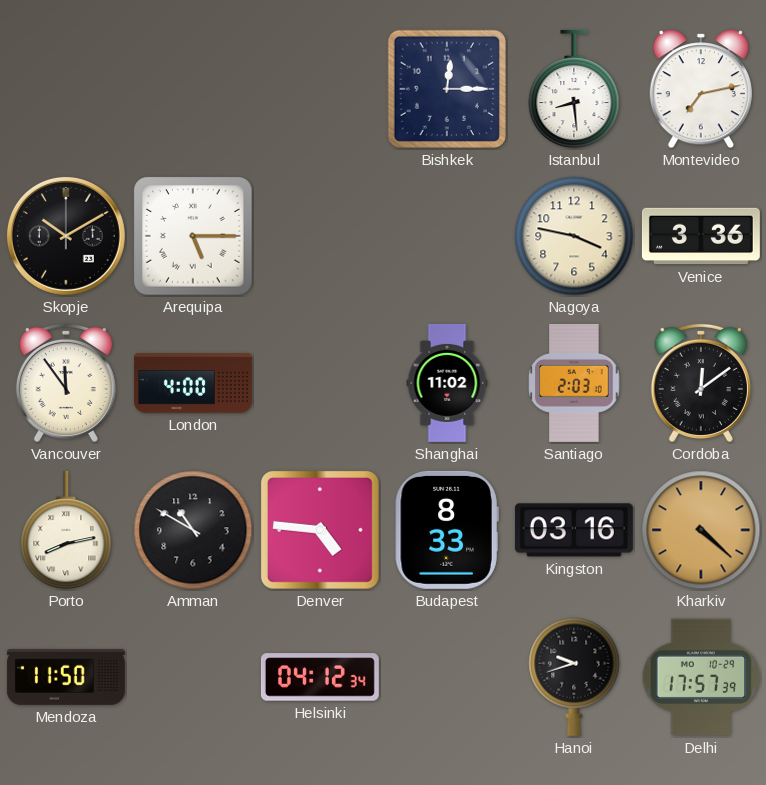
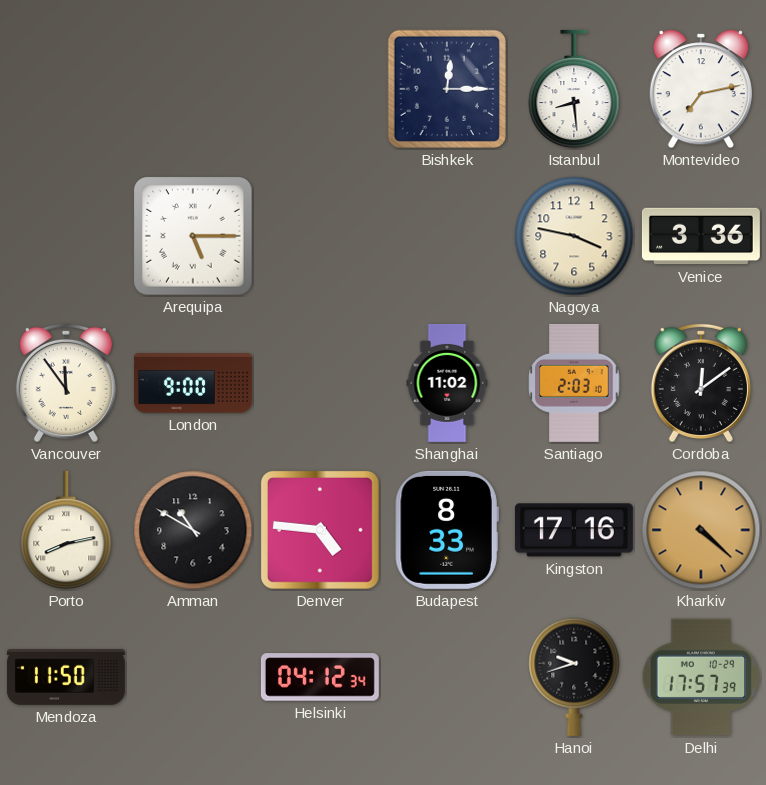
Skopje: 10:10 -> none
London: 4:00 -> 9:00
Kingston: 03:16 -> 17:16
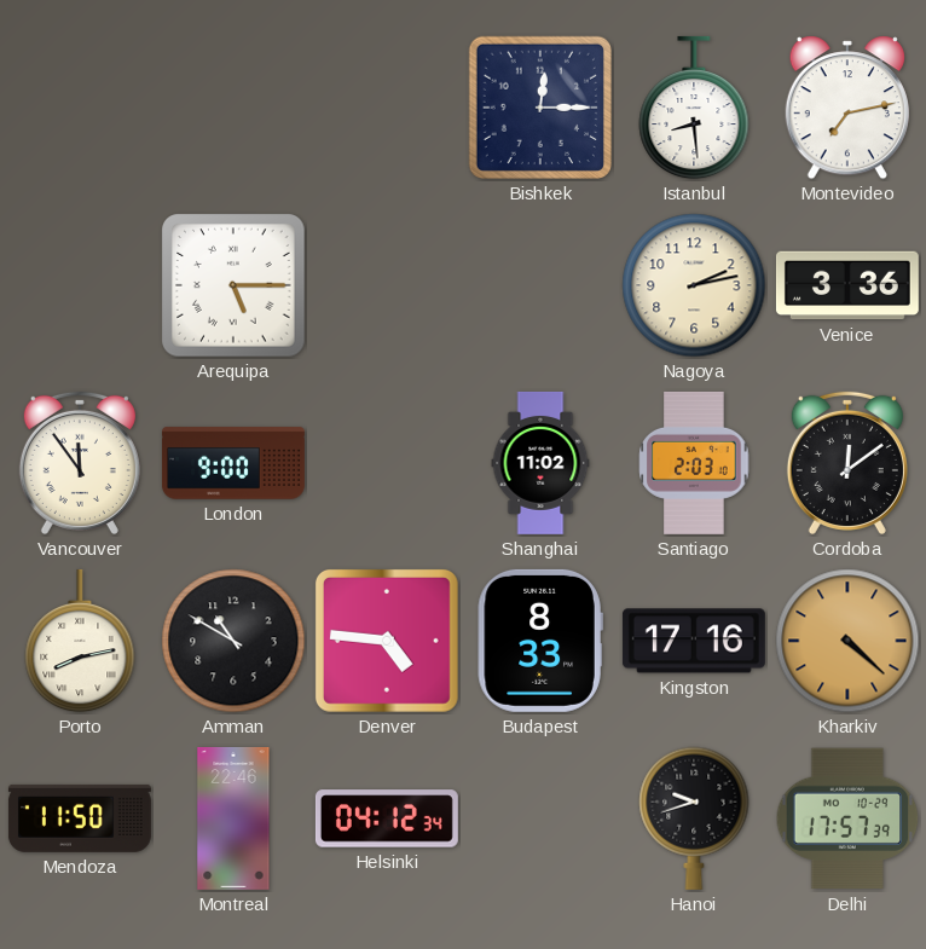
Nagoya: 3:47 -> 2:13
Montreal: none -> 22:46
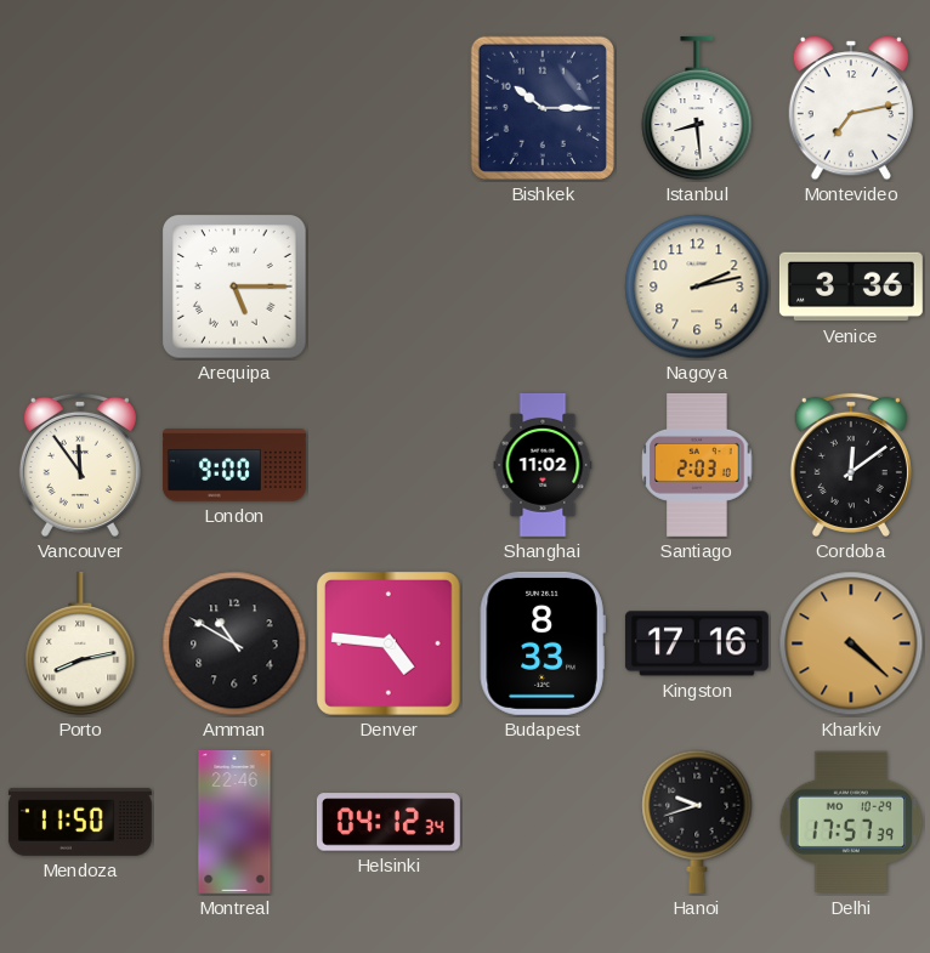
Bishkek: 12:15 -> 10:15
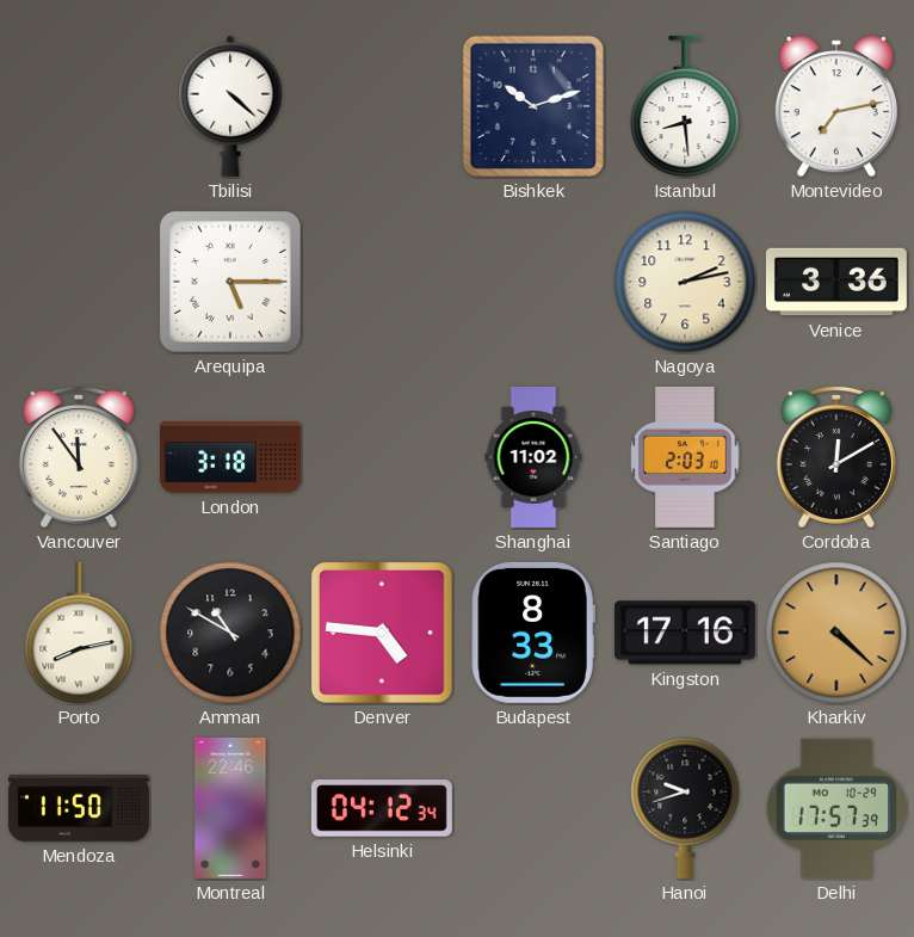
Tbilisi: none -> 4:22
Bishkek: 10:15 -> 10:12
London: 9:00 -> 3:18
Cordoba: 12:09 -> 12:10
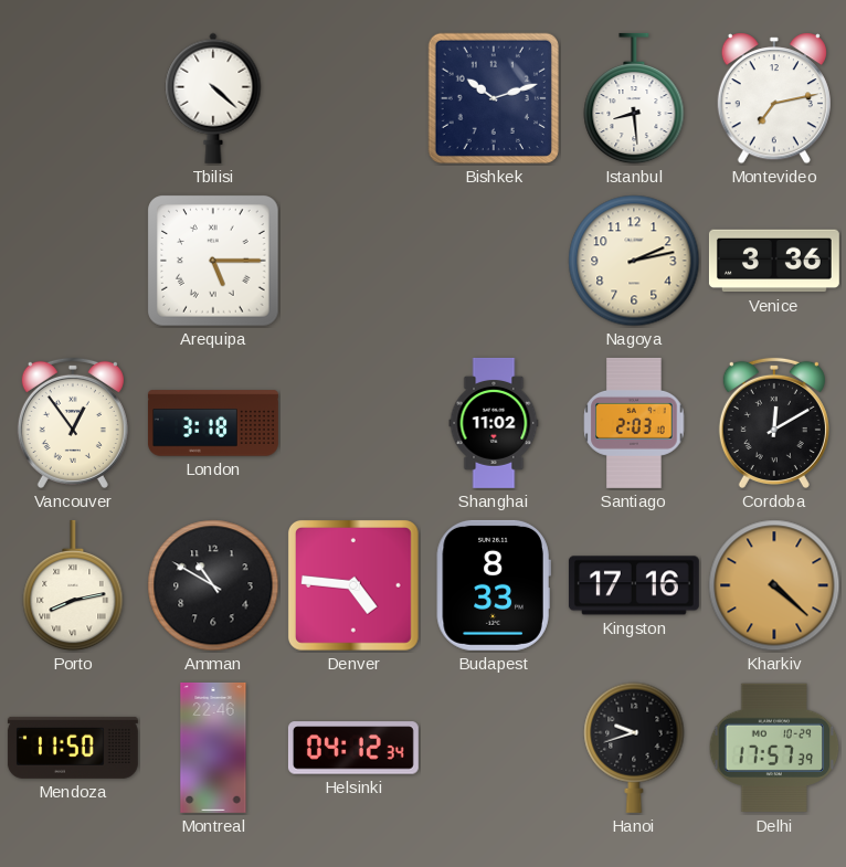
Vancouver: 11:54 -> 12:54
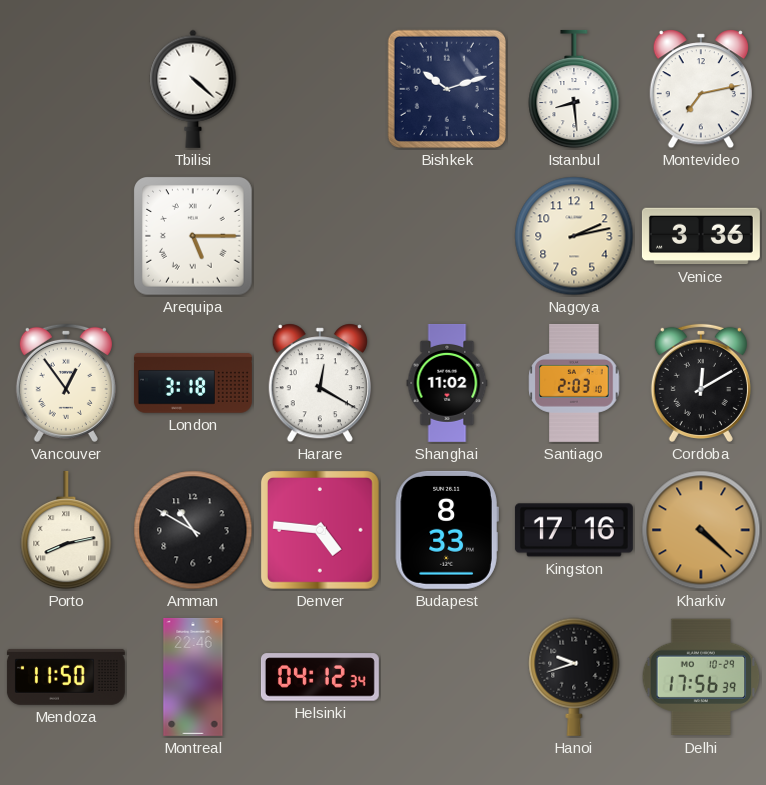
Harare: none -> 12:20
Delhi: 17:57 -> 17:56
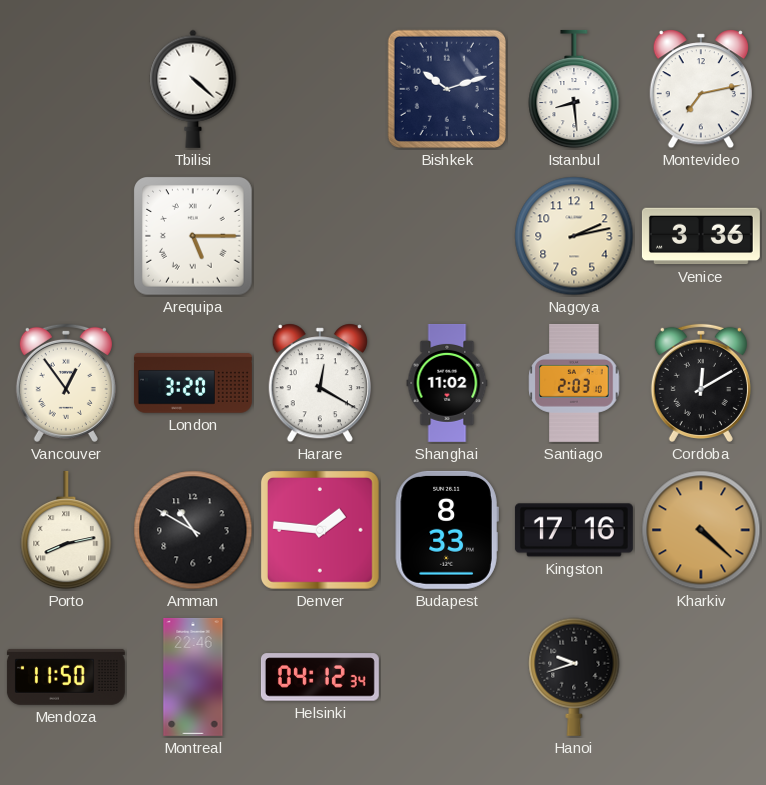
London: 3:18 -> 3:20
Denver: 4:46 -> 1:46
Delhi: 17:56 -> none
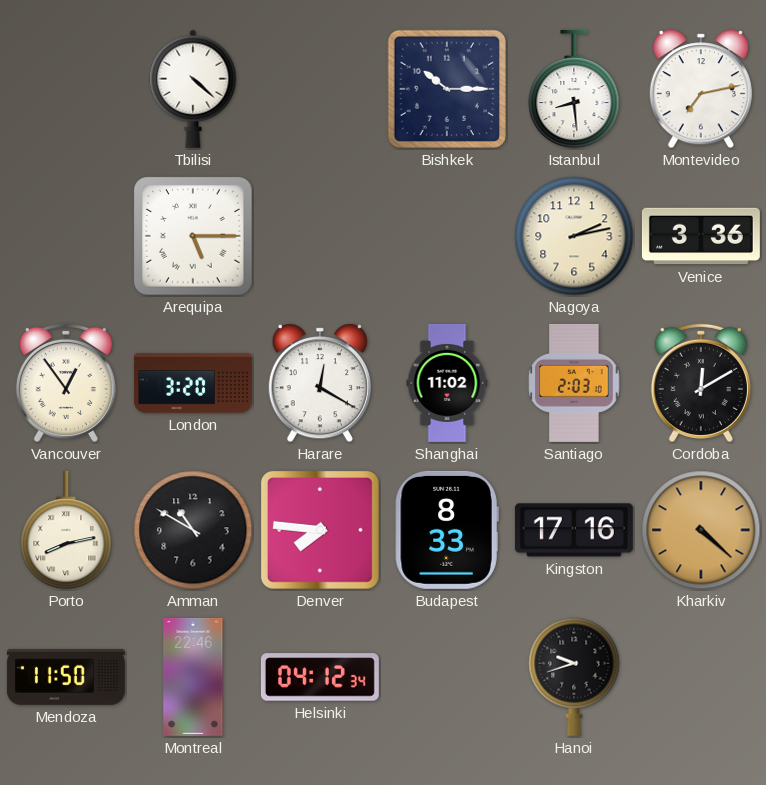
Bishkek: 10:12 -> 10:15
Denver: 1:46 -> 7:46
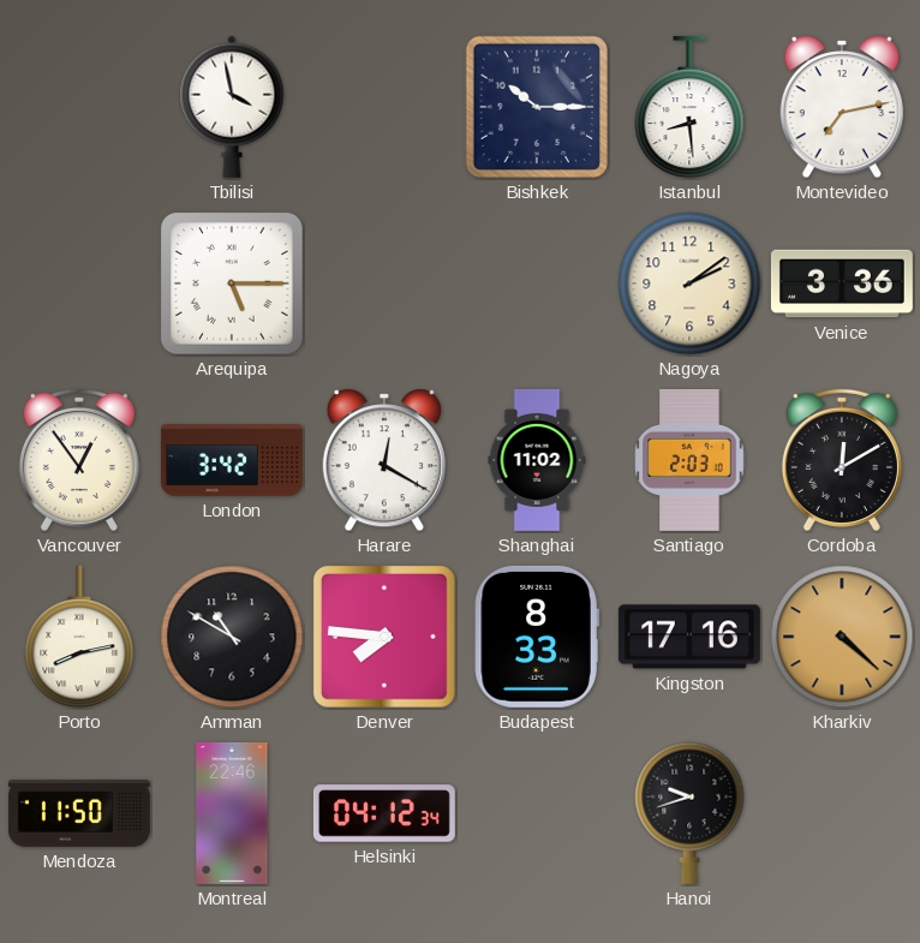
Tbilisi: 4:22 -> 3:58
Nagoya: 2:13 -> 2:09
London: 3:20 -> 3:42
